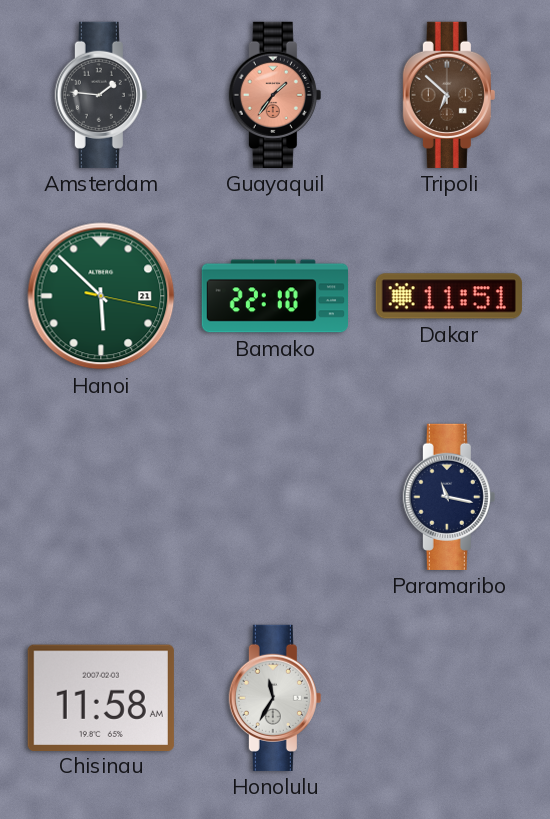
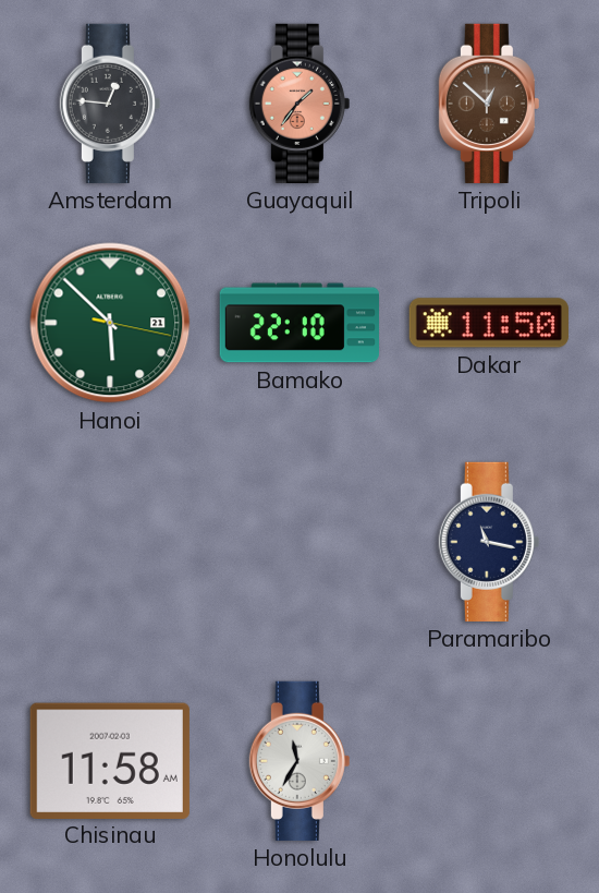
Amsterdam: 1:46 -> 12:46
Tripoli: 6:52 -> 12:52
Dakar: 11:51 -> 11:50
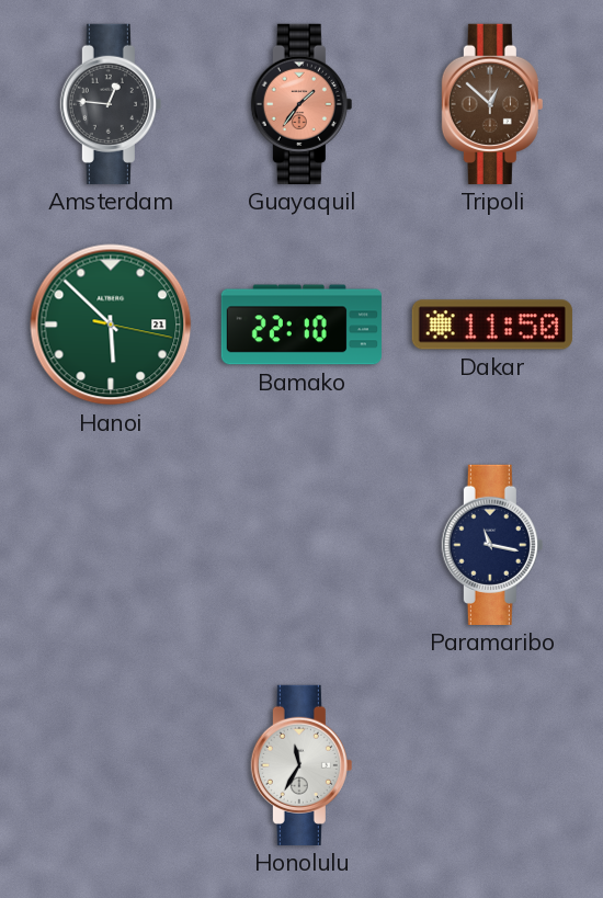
Chisinau: 11:58 -> none
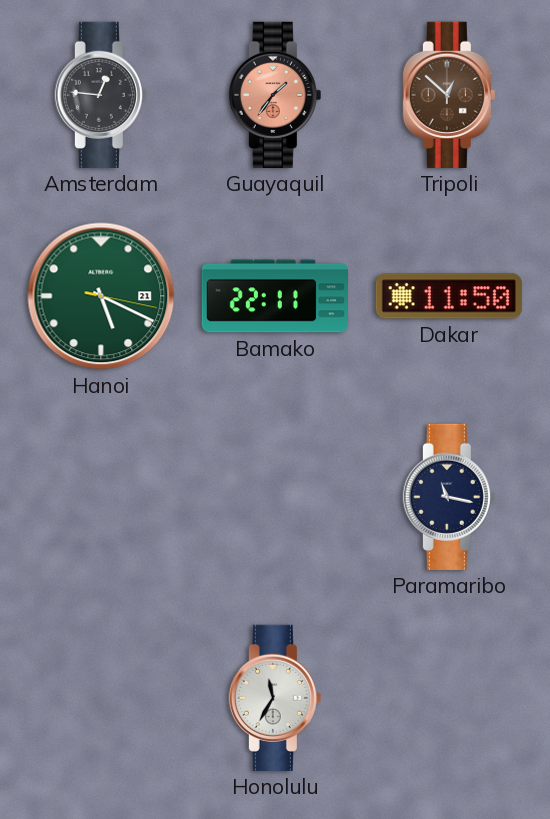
Hanoi: 5:52 -> 5:19
Bamako: 22:10 -> 22:11
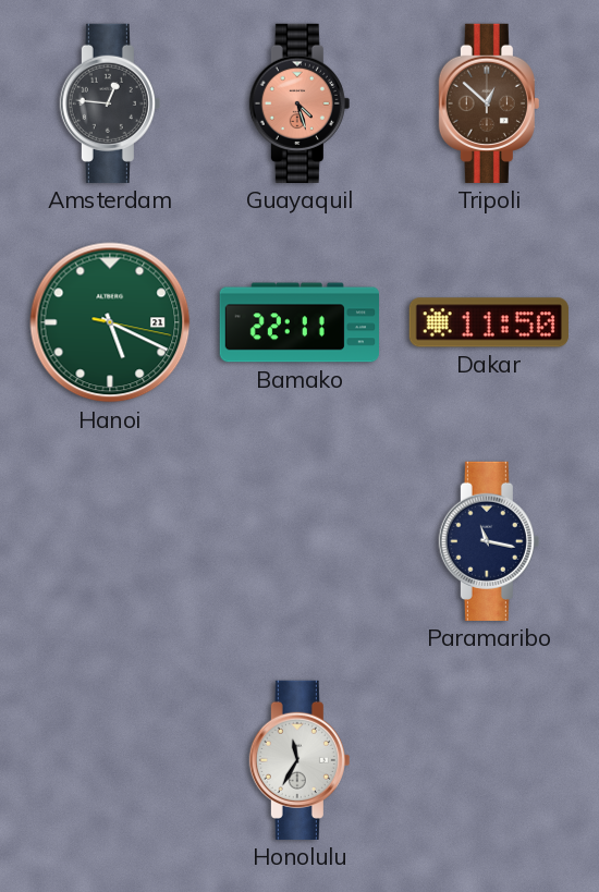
Guayaquil: 1:36 -> 4:27
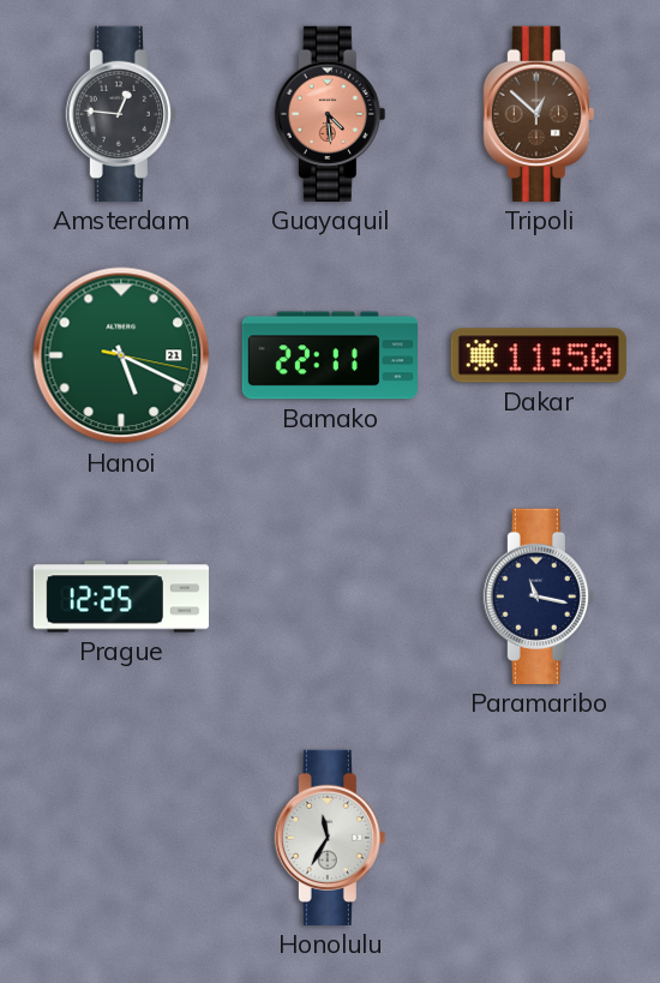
Guayaquil: 4:27 -> 4:29
Prague: none -> 12:25
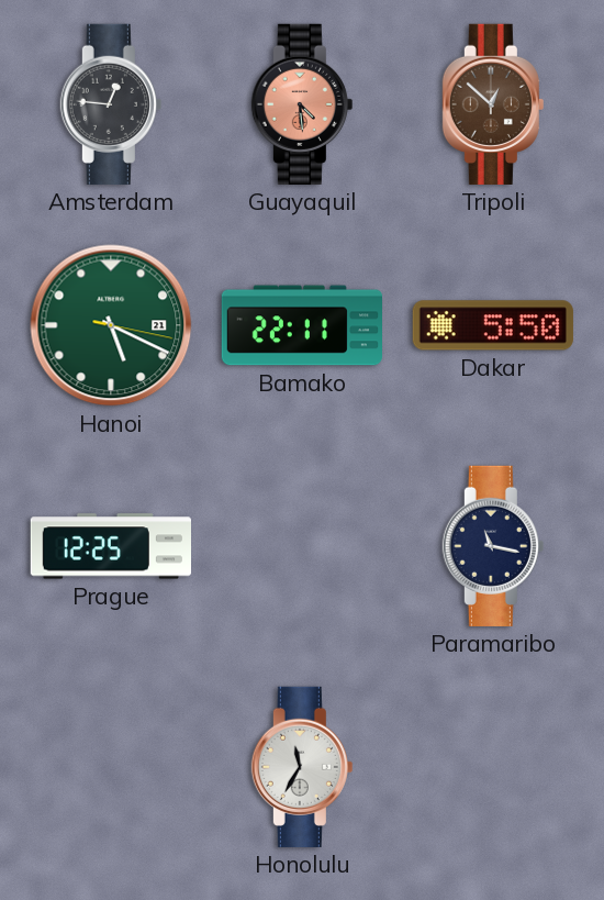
Dakar: 11:50 -> 5:50
